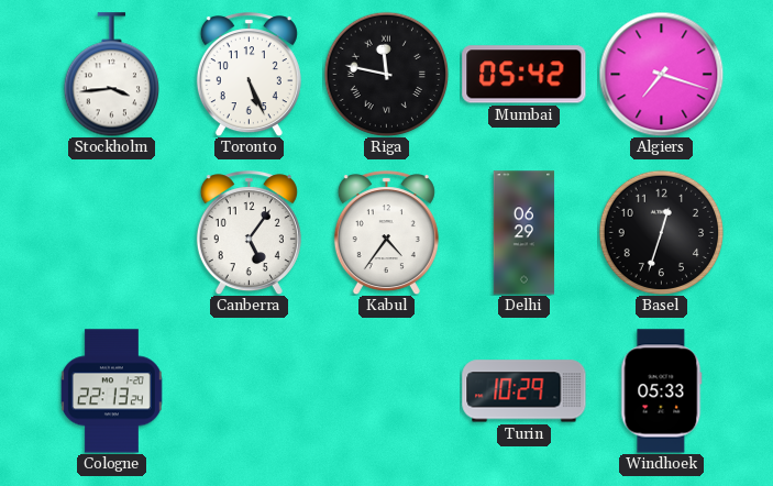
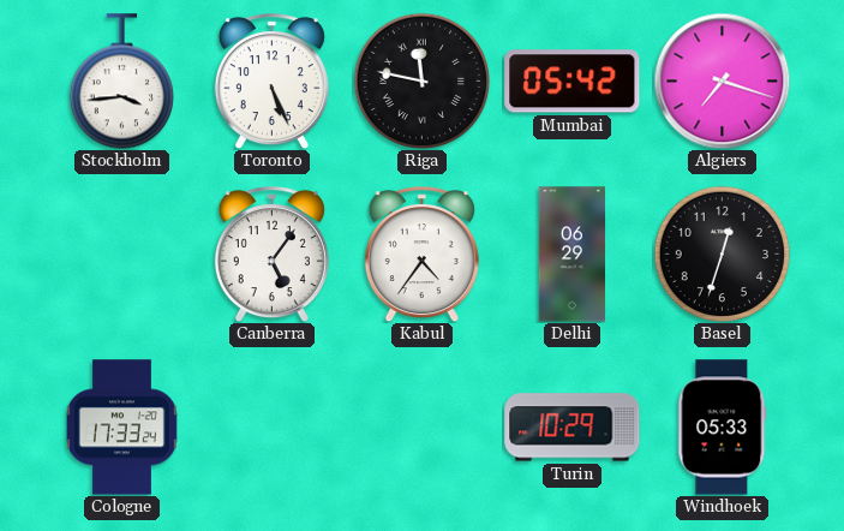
Cologne: 22:13 -> 17:33
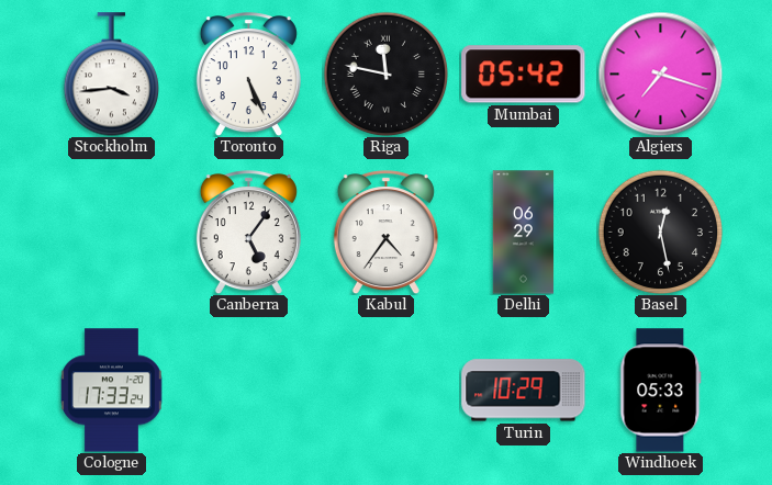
Basel: 12:33 -> 12:28
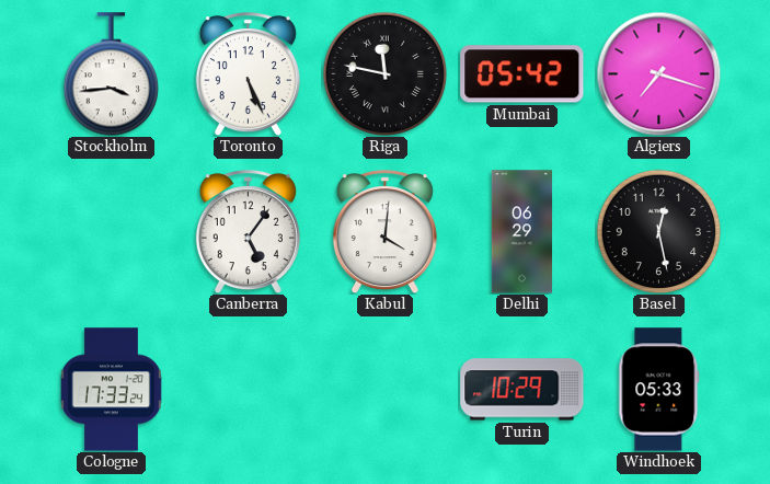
Kabul: 4:36 -> 4:01
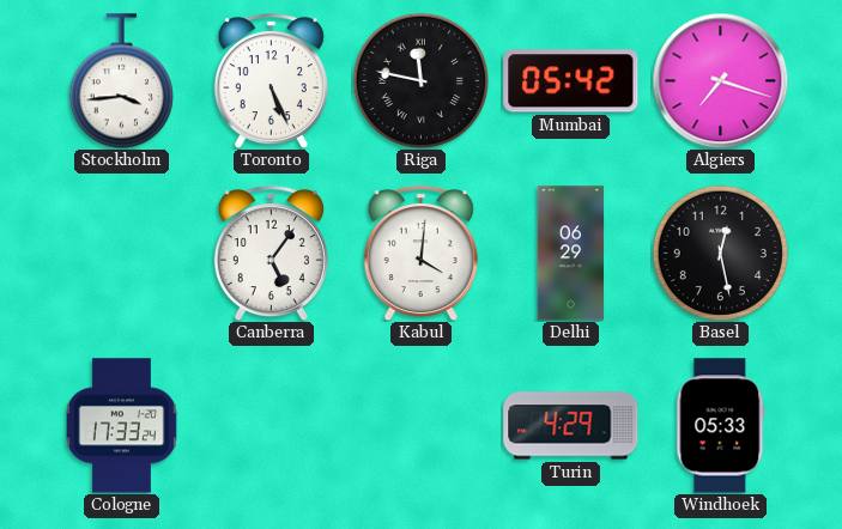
Turin: 10:29 -> 4:29
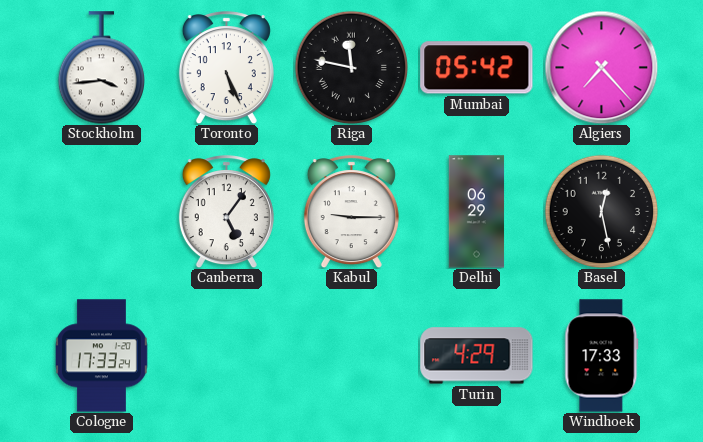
Algiers: 7:18 -> 7:23
Kabul: 4:01 -> 9:15
Windhoek: 05:33 -> 17:33
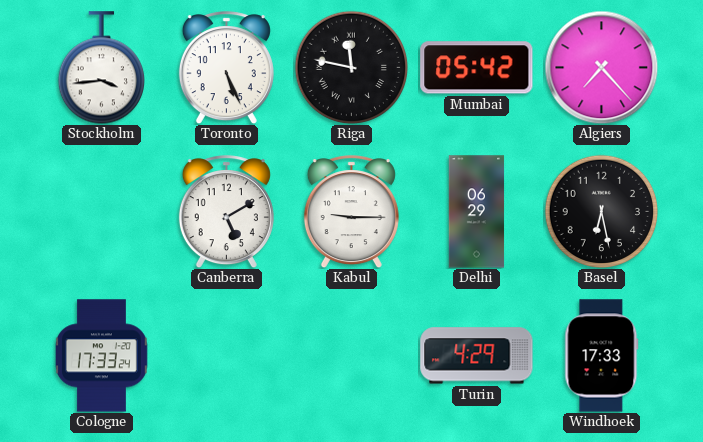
Canberra: 5:06 -> 5:10
Basel: 12:28 -> 6:28
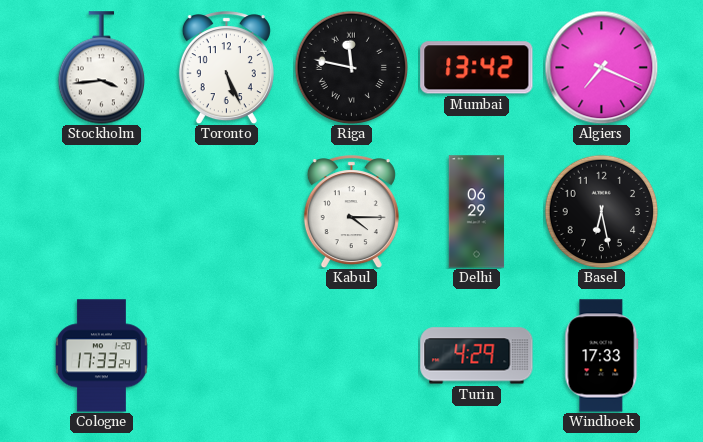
Mumbai: 05:42 -> 13:42
Algiers: 7:23 -> 7:19
Canberra: 5:10 -> none
Kabul: 9:15 -> 4:15
